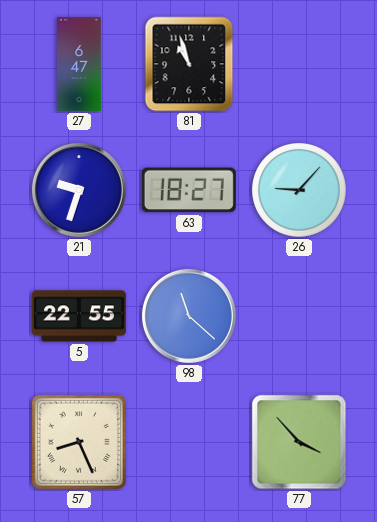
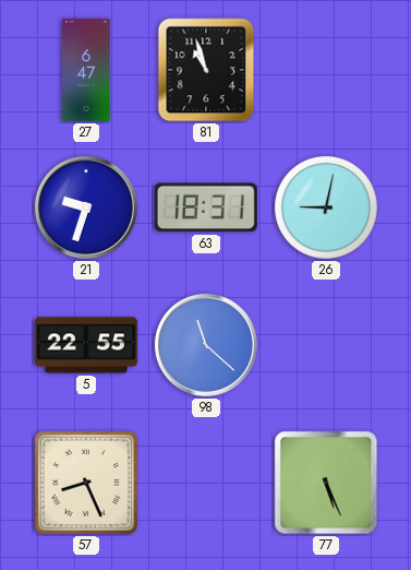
63: 18:27 -> 18:31
26: 9:07 -> 9:02
77: 3:53 -> 5:26
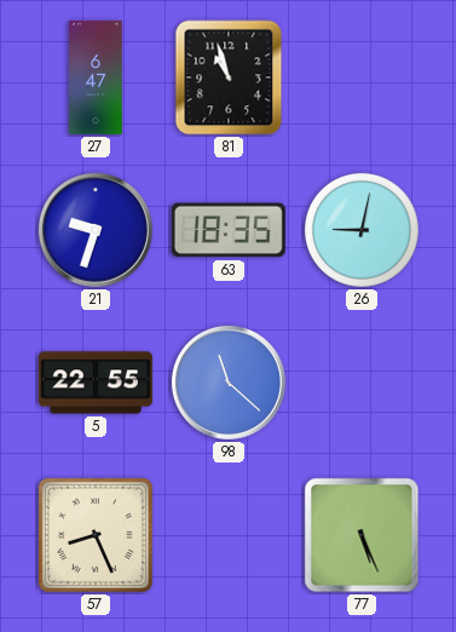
63: 18:31 -> 18:35
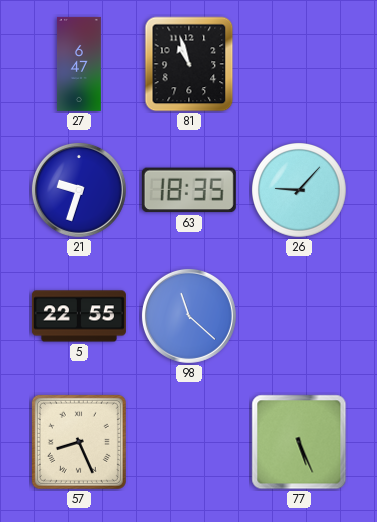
26: 9:02 -> 9:07
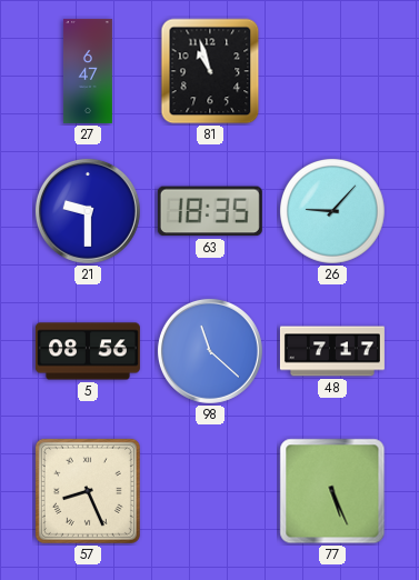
21: 9:33 -> 9:30
5: 22:55 -> 08:56
48: none -> 7:17
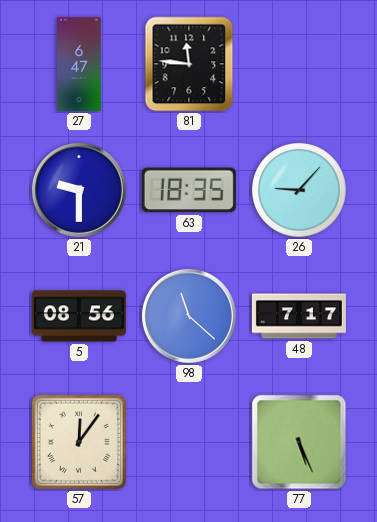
81: 10:57 -> 11:46
57: 8:26 -> 12:06
